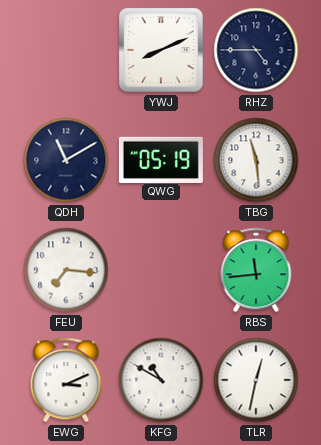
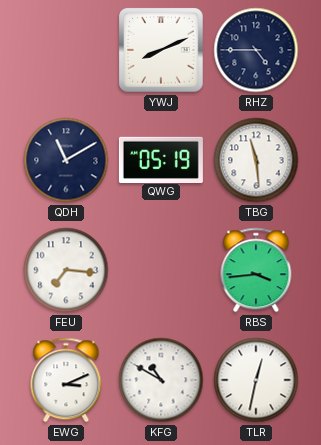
RBS: 11:44 -> 3:44
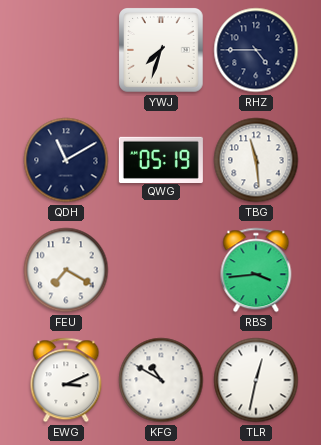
YWJ: 8:11 -> 7:33
FEU: 7:16 -> 7:20
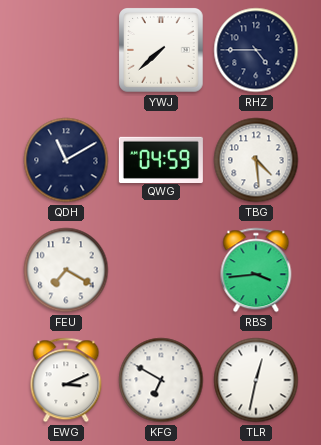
YWJ: 7:33 -> 7:38
QWG: 05:19 -> 04:59
TBG: 11:29 -> 4:29
KFG: 10:50 -> 6:50
